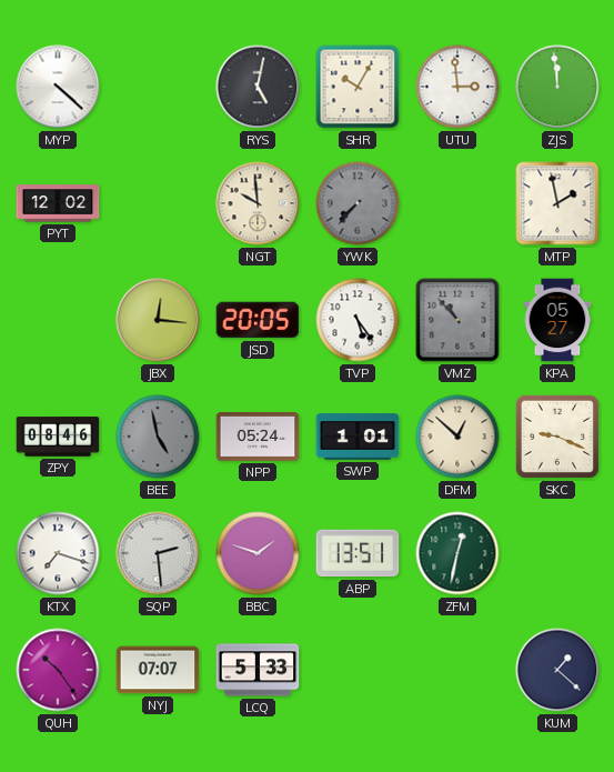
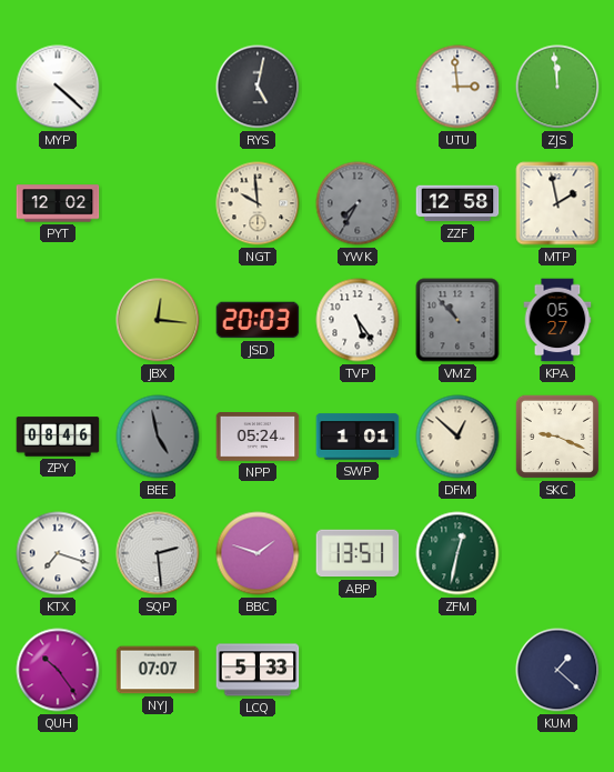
SHR: 10:05 -> none
YWK: 7:37 -> 7:35
ZZF: none -> 12:58
JSD: 20:05 -> 20:03
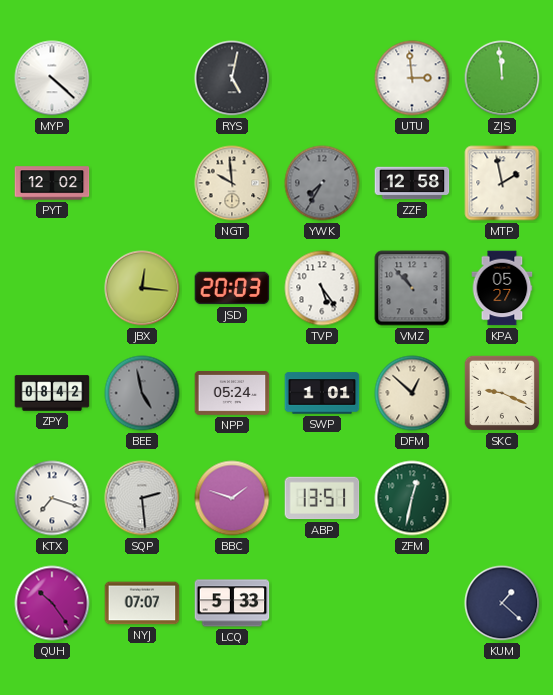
ZPY: 08:46 -> 08:42
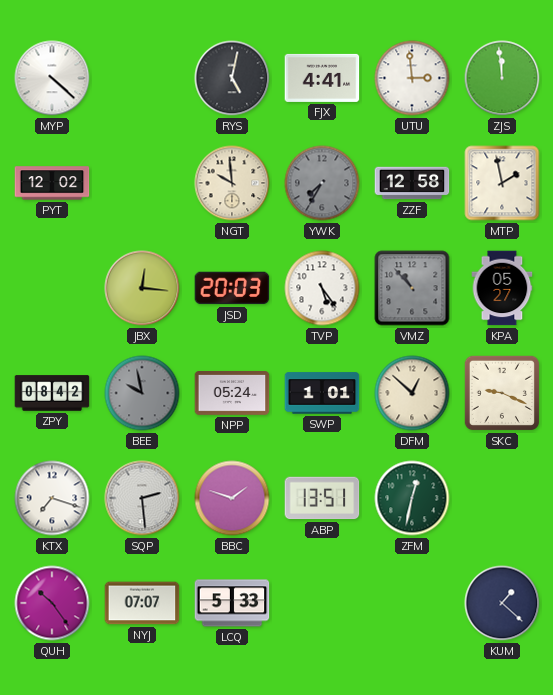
FJX: none -> 4:41
BEE: 4:58 -> 9:58
